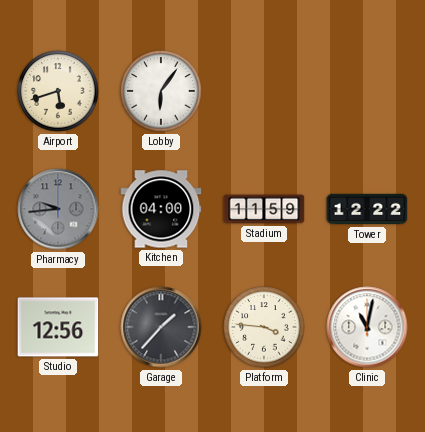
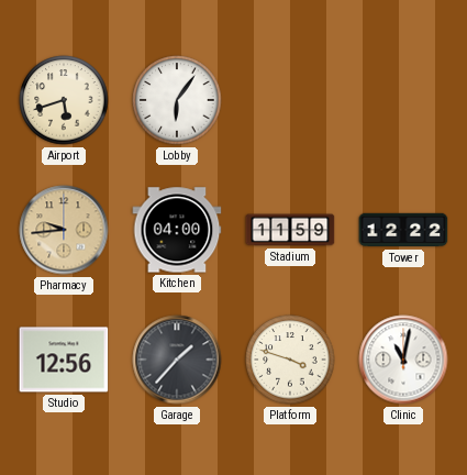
Pharmacy dial: grey -> champagne
Platform: 3:46 -> 3:48
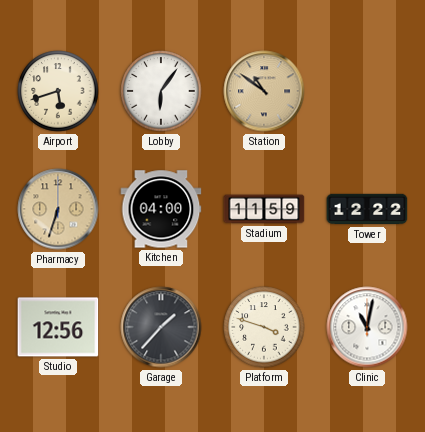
Station: none -> 10:51
Pharmacy: 9:44 -> 6:33
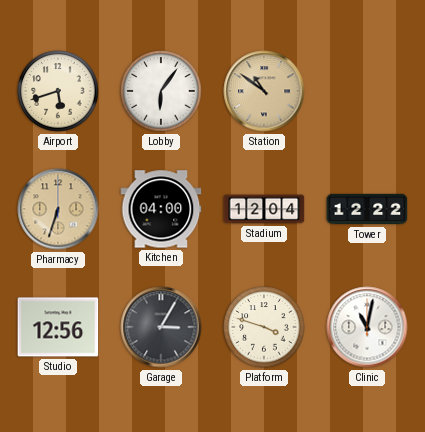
Stadium: 11:59 -> 12:04
Garage: 1:37 -> 3:05
